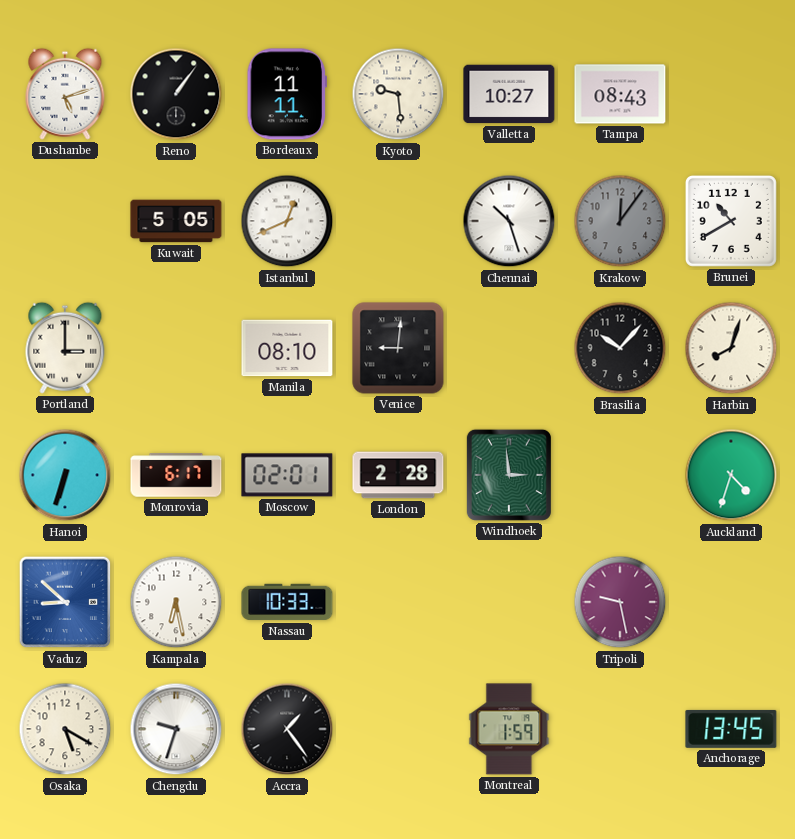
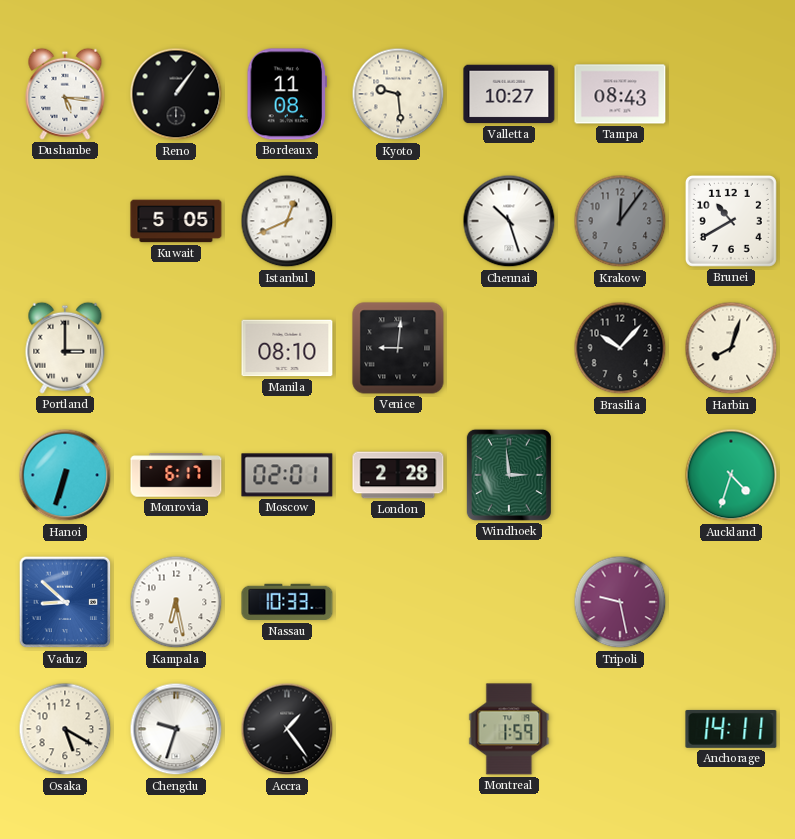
Dushanbe: 5:12 -> 5:16
Bordeaux: 11:11 -> 11:08
Anchorage: 13:45 -> 14:11
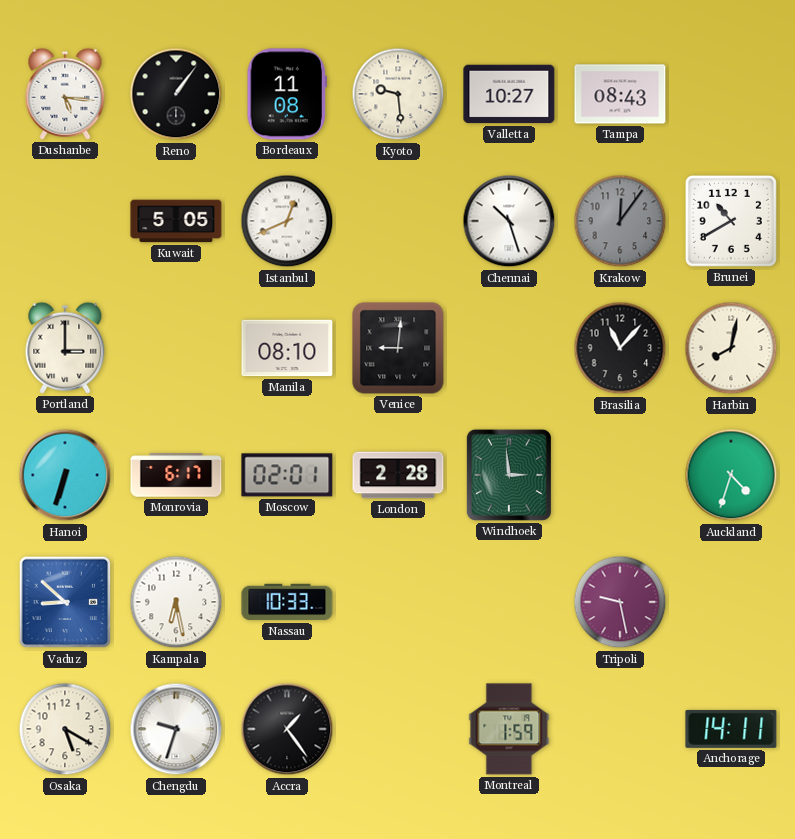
Brasilia: 10:07 -> 11:07
Harbin: 8:03 -> 8:02
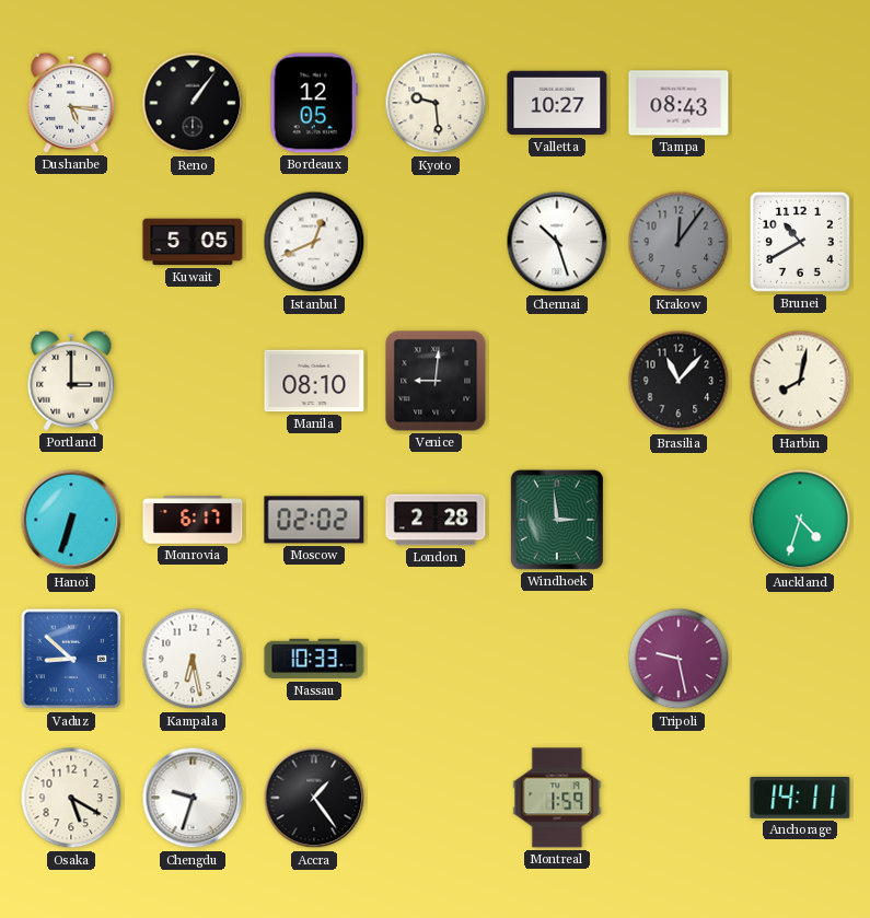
Bordeaux: 11:08 -> 12:05
Moscow: 02:01 -> 02:02
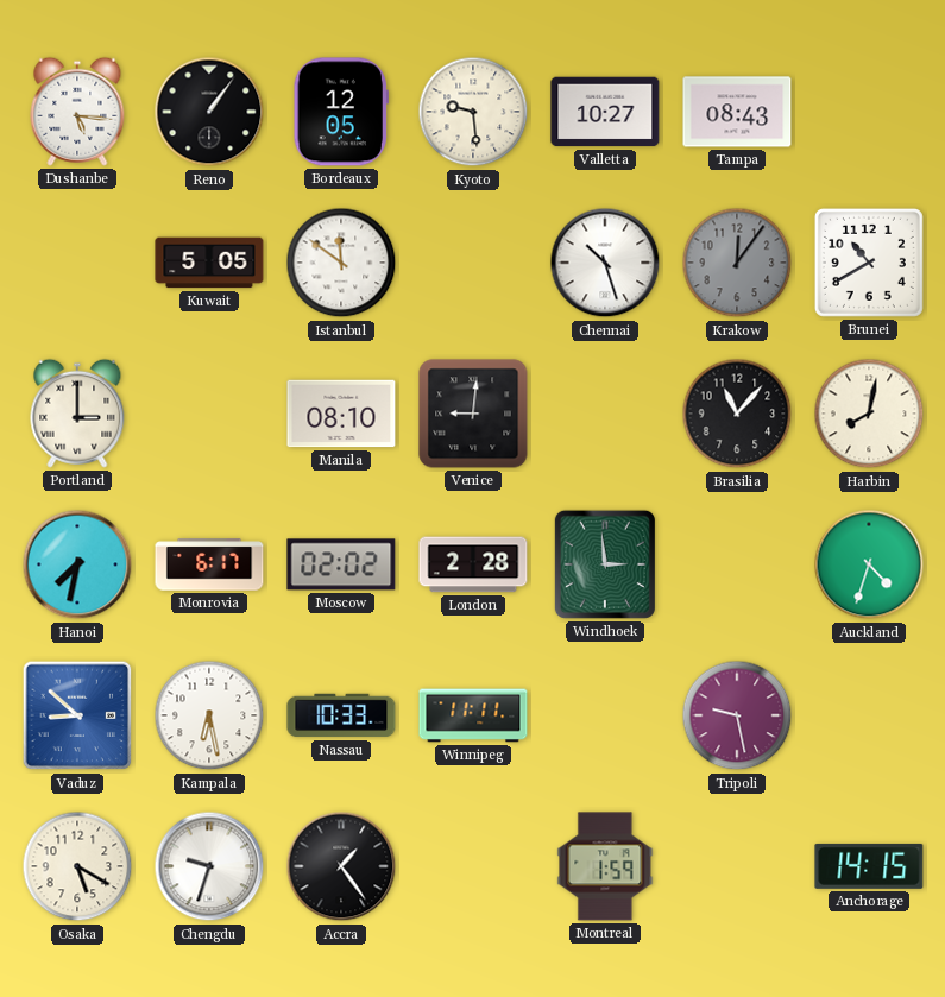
Istanbul: 12:41 -> 11:51
Hanoi: 6:33 -> 7:32
Winnipeg: none -> 11:11
Anchorage: 14:11 -> 14:15
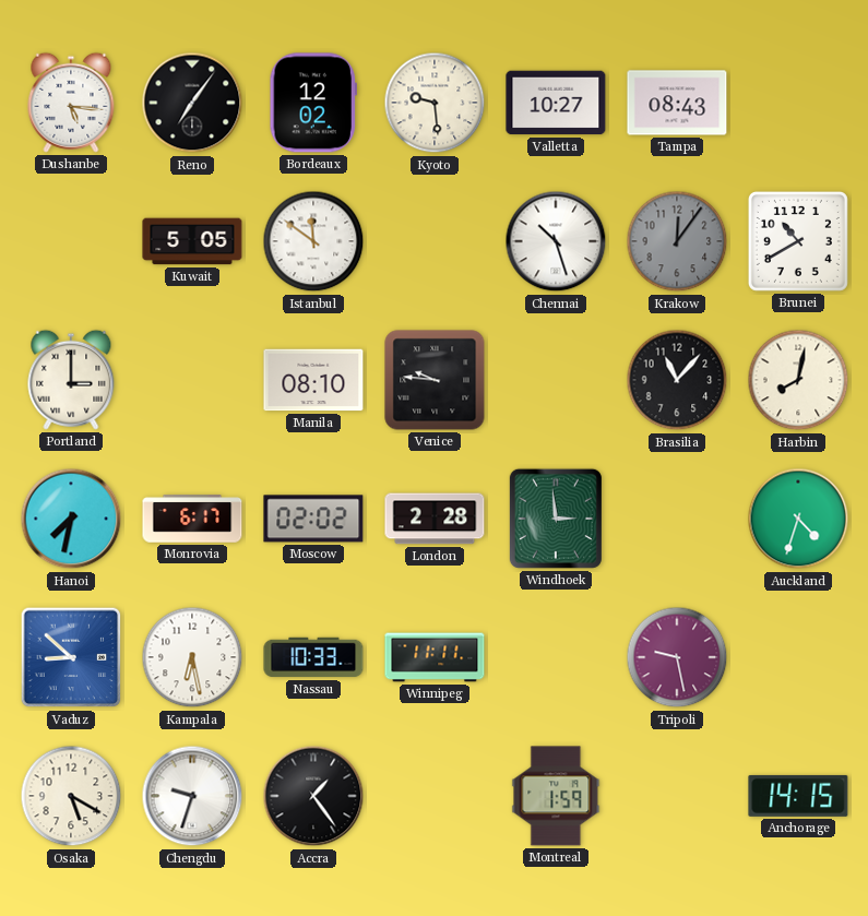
Reno: 1:06 -> 7:06
Bordeaux: 12:05 -> 12:02
Venice: 9:01 -> 9:46
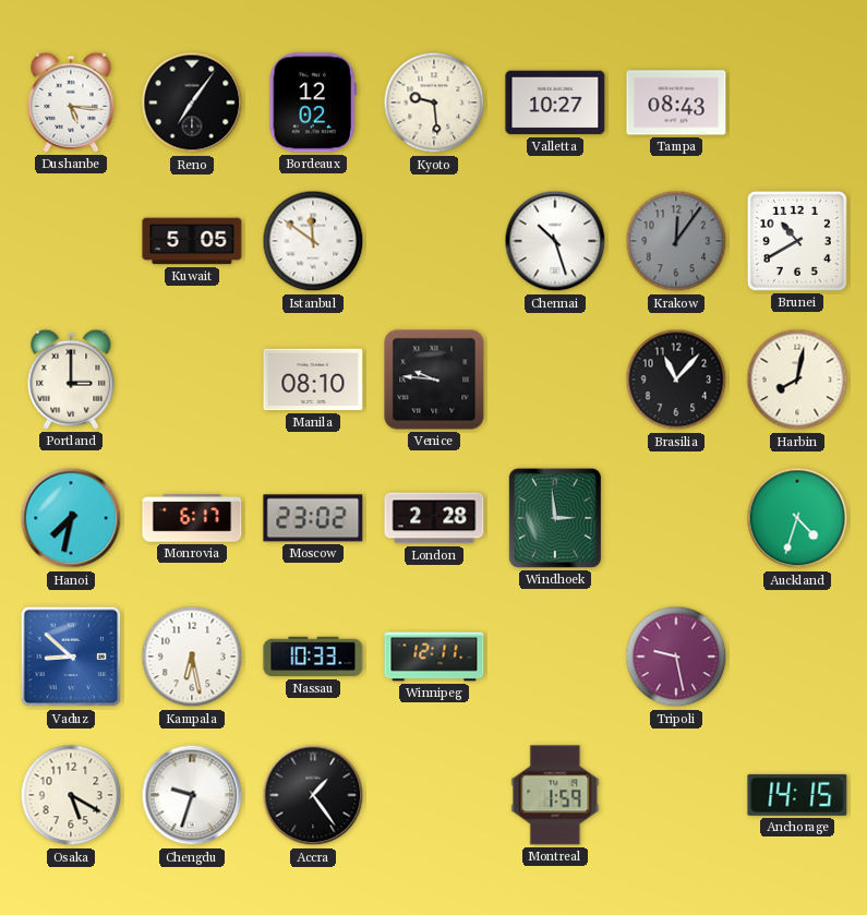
Moscow: 02:02 -> 23:02
Winnipeg: 11:11 -> 12:11
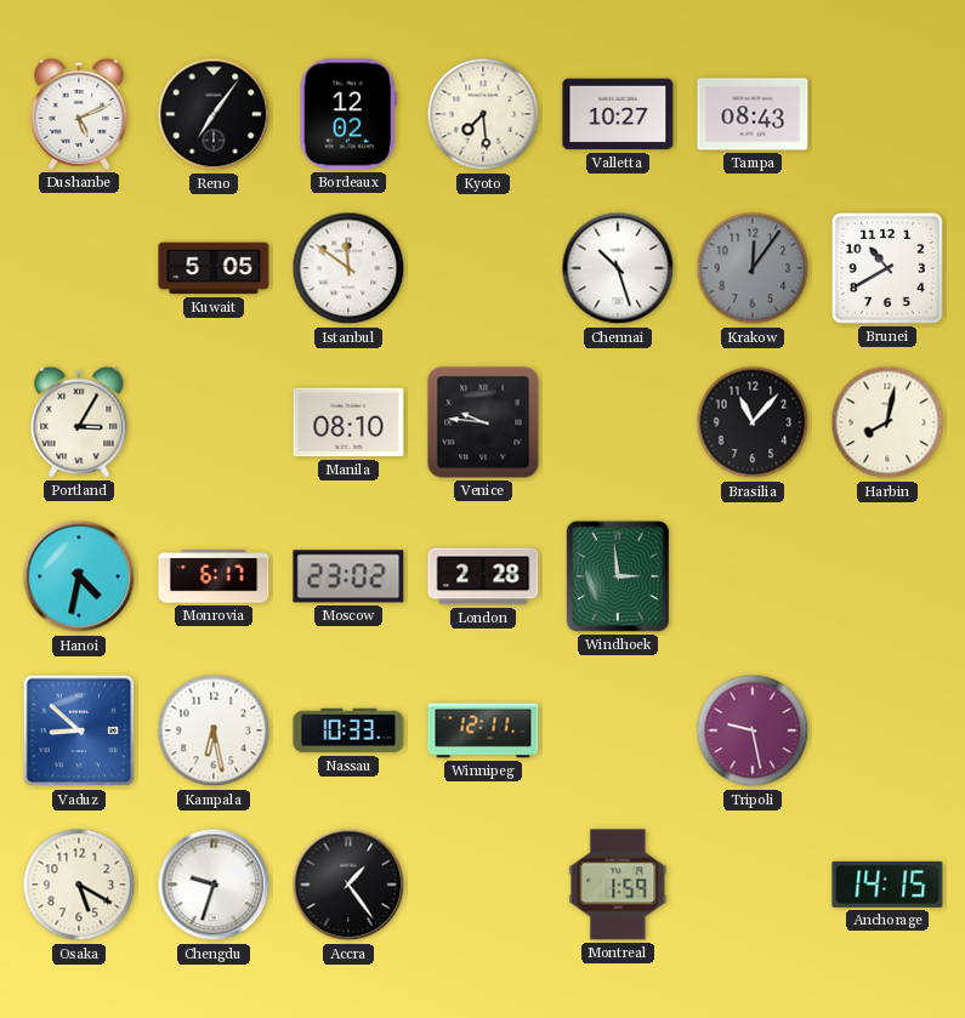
Dushanbe: 5:16 -> 5:11
Kyoto: 9:29 -> 7:29
Portland: 3:00 -> 3:05
Hanoi: 7:32 -> 4:32
Auckland: 4:33 -> none
